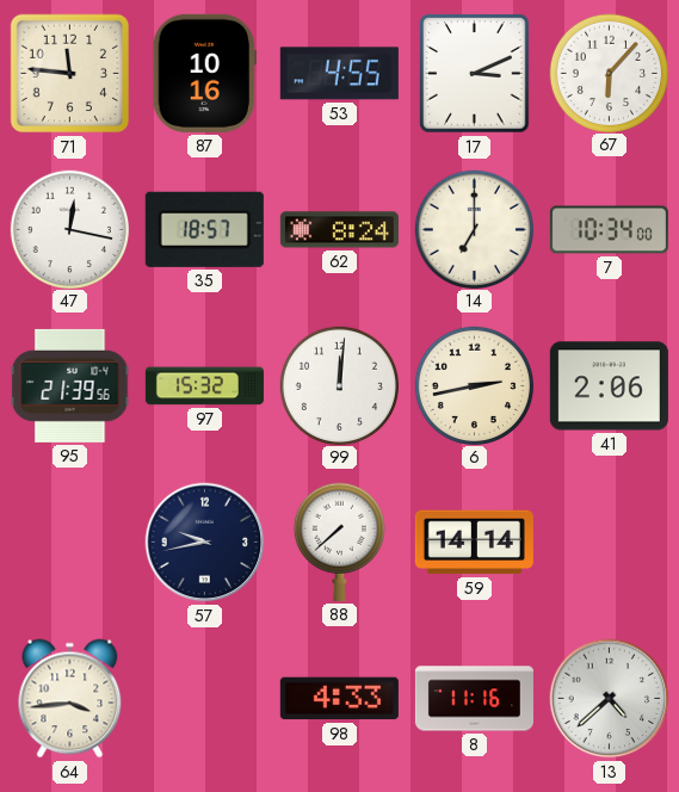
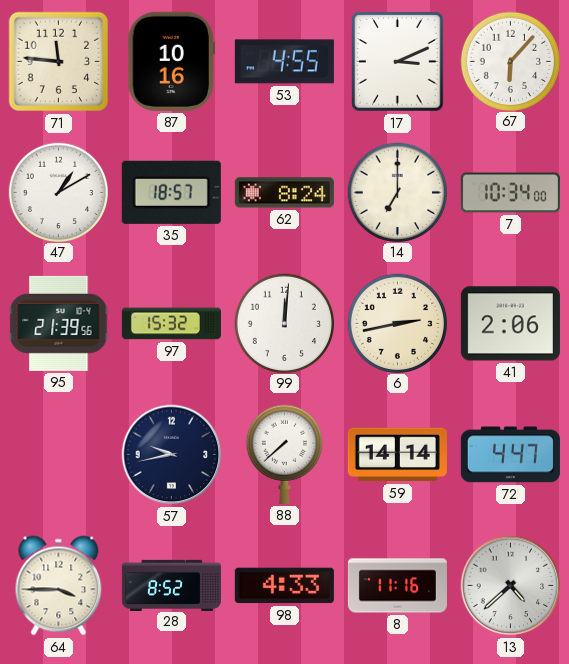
47: 12:17 -> 1:10
72: none -> 4:47
64: 3:44 -> 3:45
28: none -> 8:52
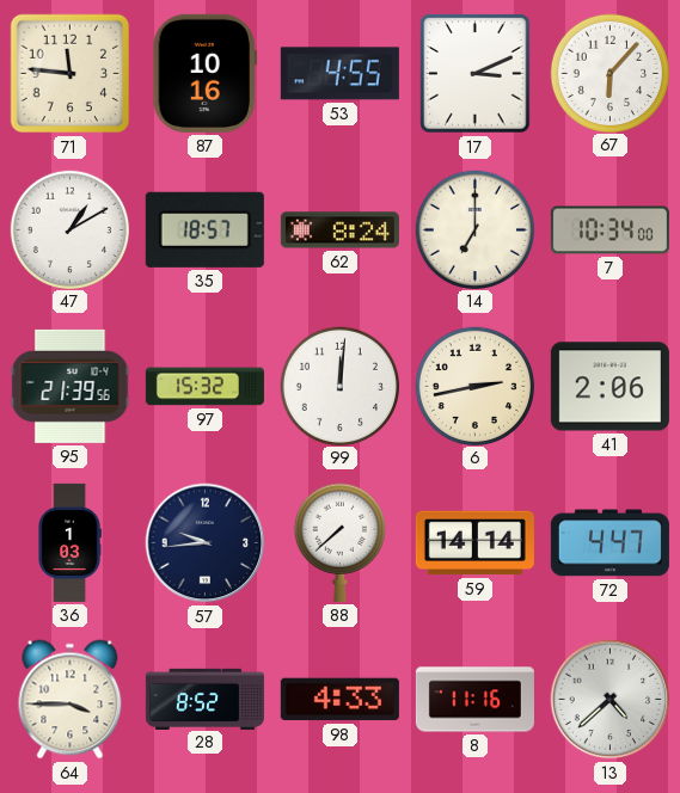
36: none -> 1:03
57: 9:43 -> 9:44
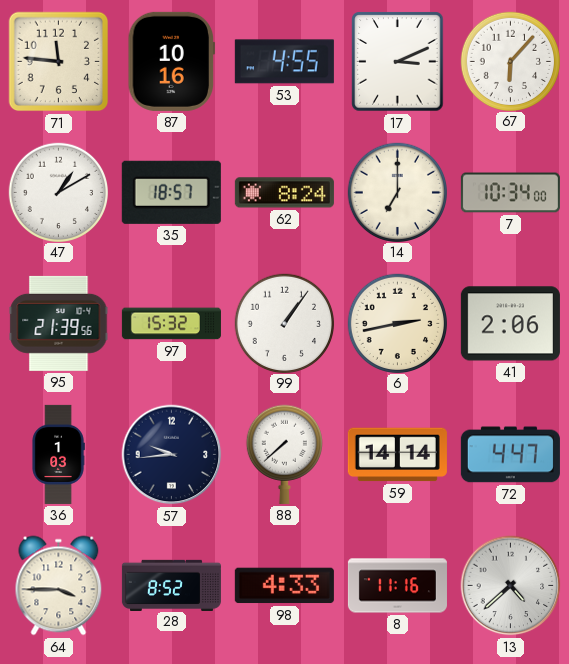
99: 12:01 -> 1:06
